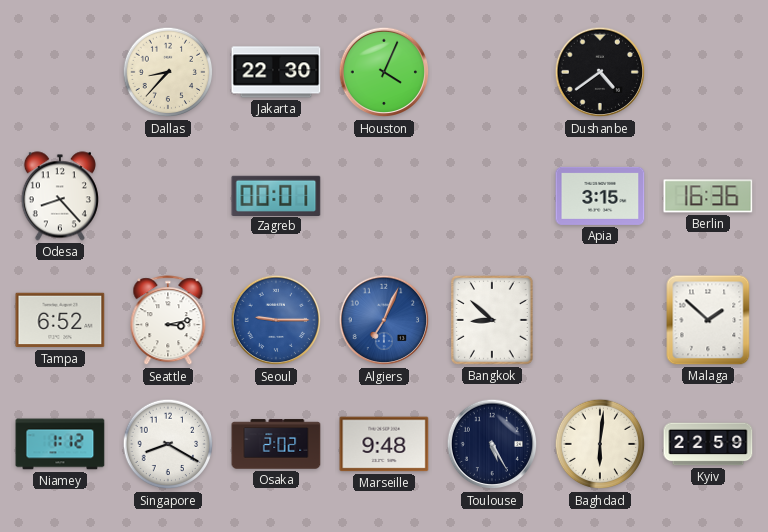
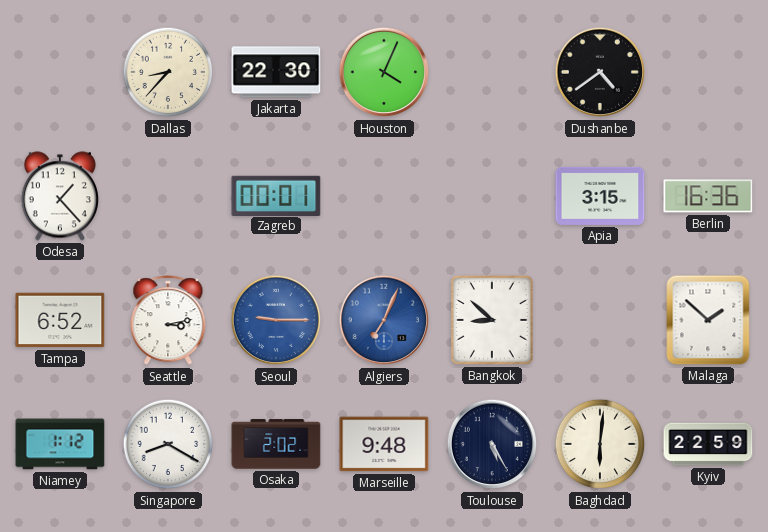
Odesa: 8:23 -> 1:23
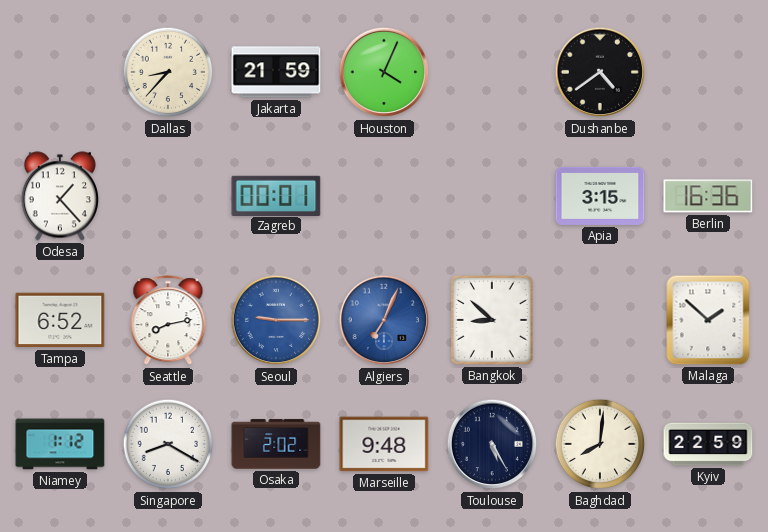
Jakarta: 22:30 -> 21:59
Seattle: 3:13 -> 8:13
Baghdad: 6:01 -> 8:01
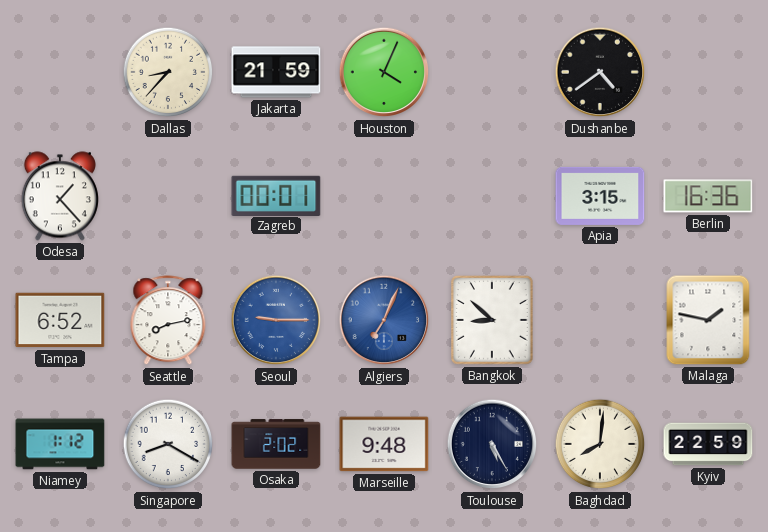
Malaga: 1:52 -> 1:47
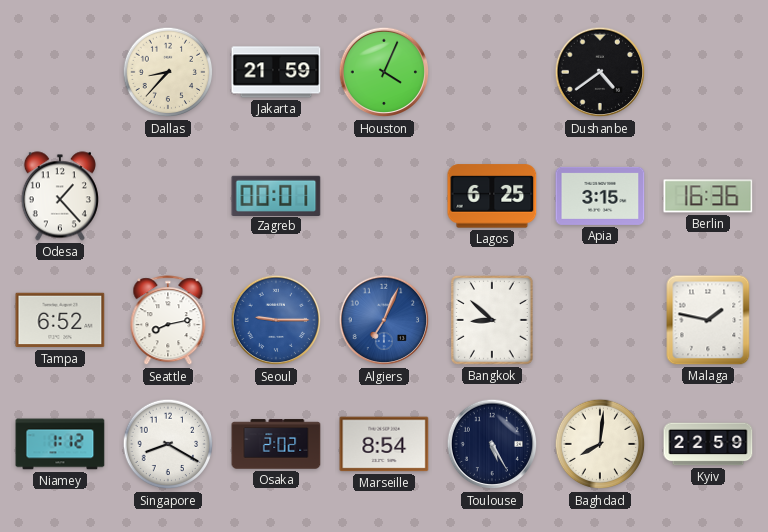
Lagos: none -> 6:25
Marseille: 9:48 -> 8:54
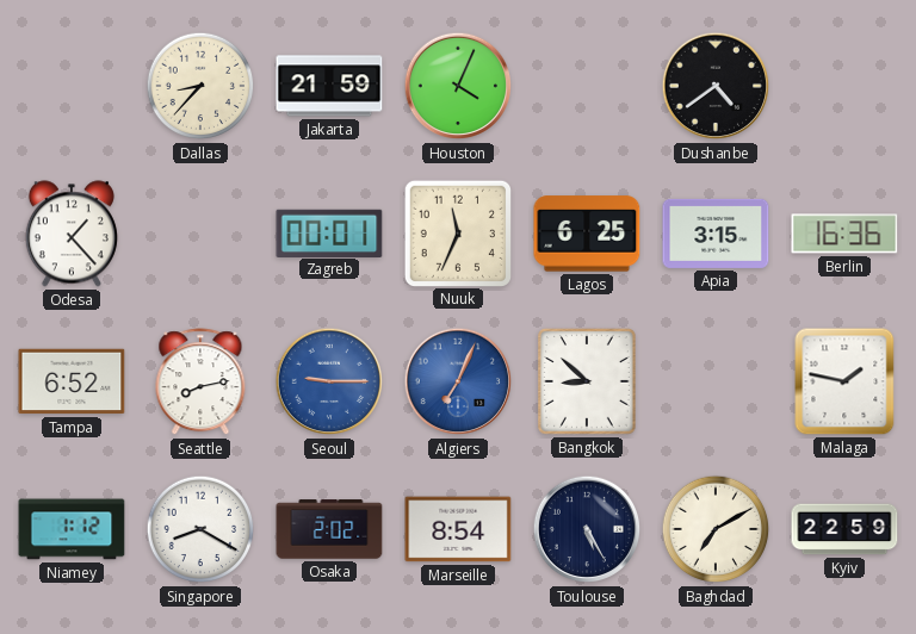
Nuuk: none -> 11:34
Baghdad: 8:01 -> 7:10
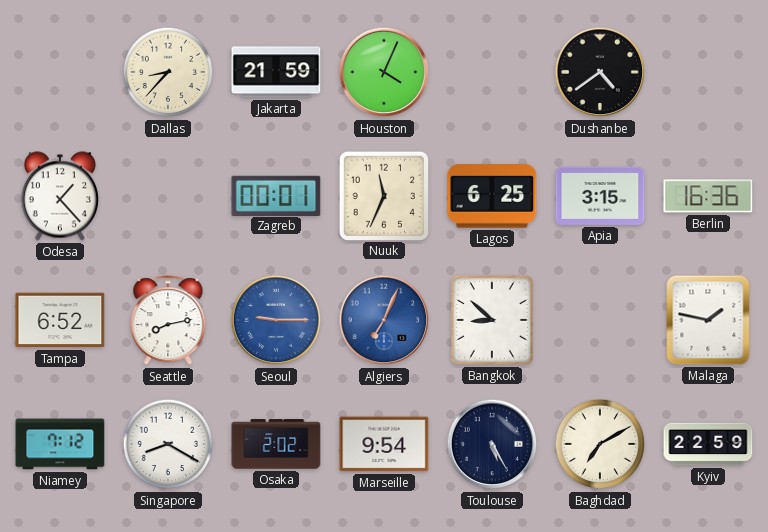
Niamey: 1:12 -> 7:12
Marseille: 8:54 -> 9:54
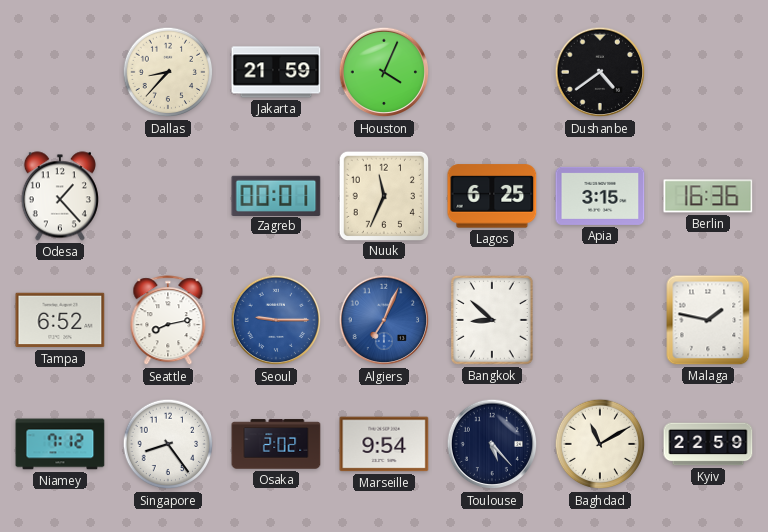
Singapore: 8:20 -> 8:24
Toulouse: 5:25 -> 5:23
Baghdad: 7:10 -> 11:10
